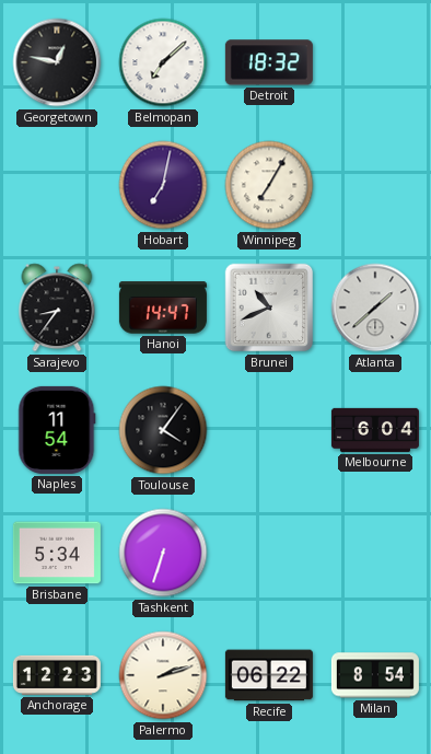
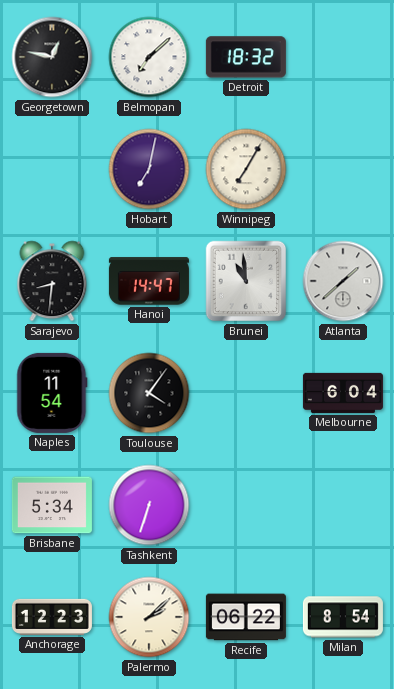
Sarajevo: 8:36 -> 8:31
Brunei: 10:41 -> 10:59
Palermo: 2:12 -> 2:08
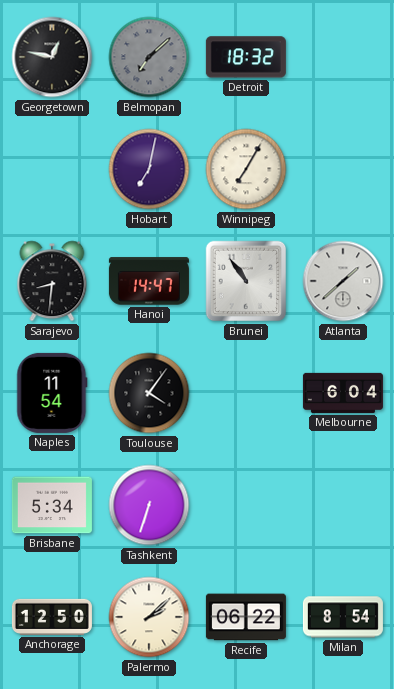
Belmopan dial: white -> grey
Brunei: 10:59 -> 10:54
Anchorage: 12:23 -> 12:50
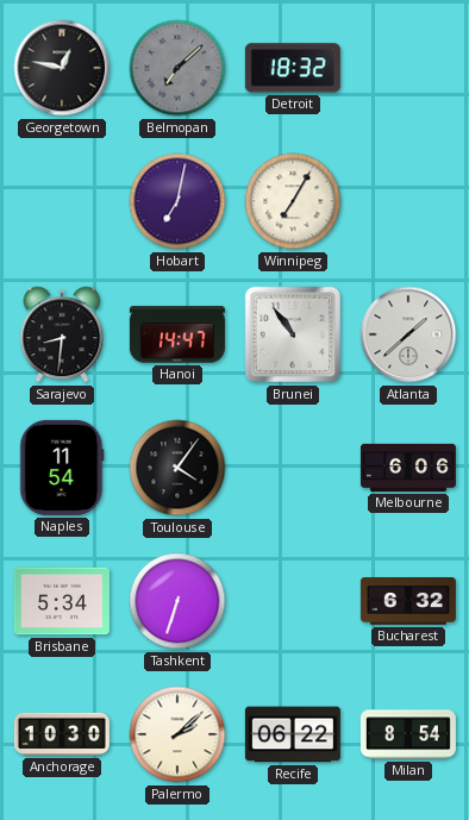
Melbourne: 6:04 -> 6:06
Bucharest: none -> 6:32
Anchorage: 12:50 -> 10:30
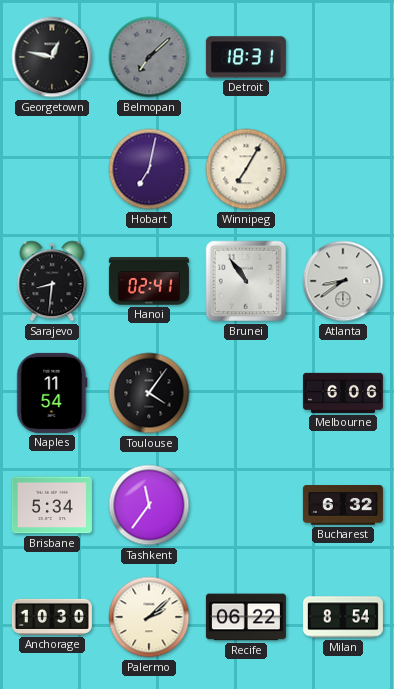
Detroit: 18:32 -> 18:31
Hanoi: 14:47 -> 02:41
Atlanta: 1:38 -> 8:39
Tashkent: 6:33 -> 11:36
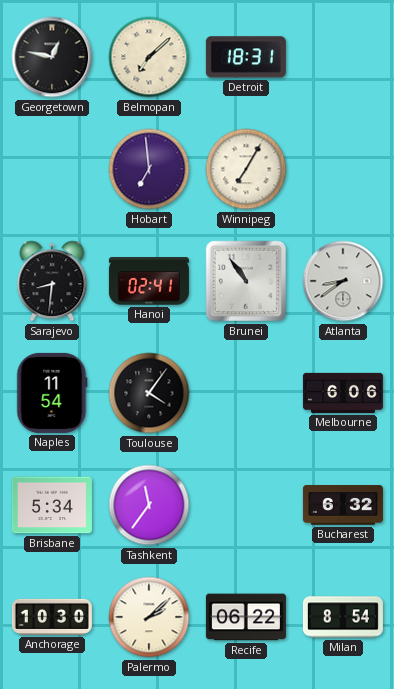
Belmopan dial: grey -> cream
Hobart: 7:02 -> 6:59
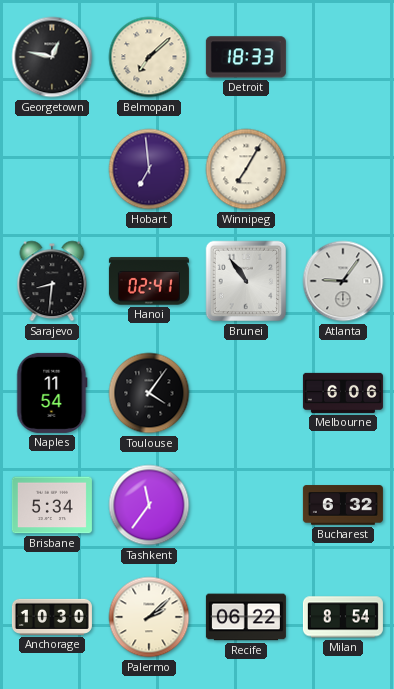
Detroit: 18:31 -> 18:33
Atlanta: 8:39 -> 9:06
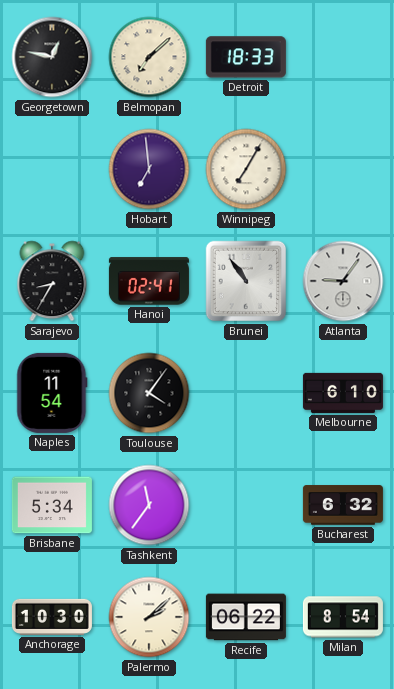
Sarajevo: 8:31 -> 8:35
Melbourne: 6:06 -> 6:10
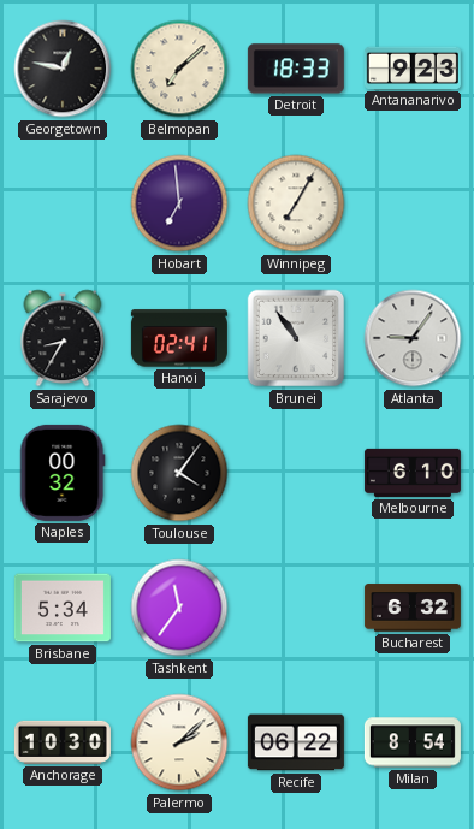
Antananarivo: none -> 9:23
Naples: 11:54 -> 00:32
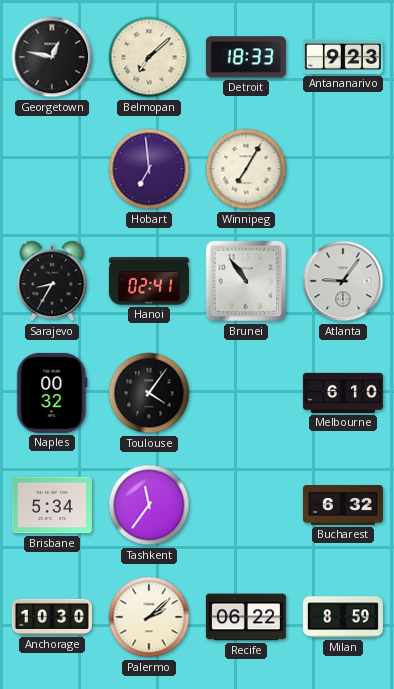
Milan: 8:54 -> 8:59
